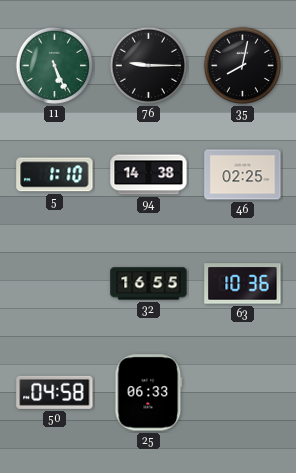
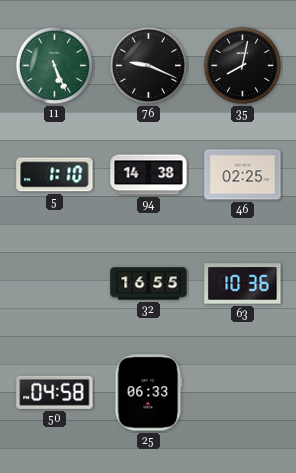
76: 9:15 -> 9:19
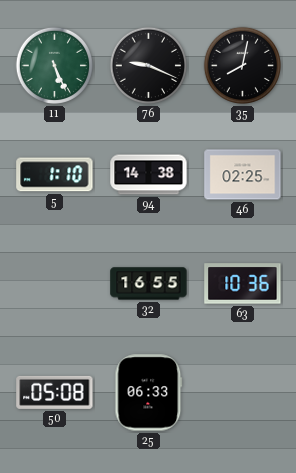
50: 04:58 -> 05:08
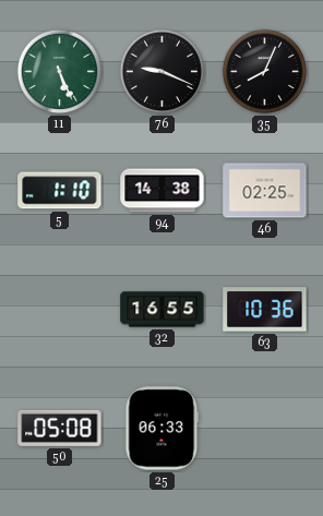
35: 8:02 -> 8:04
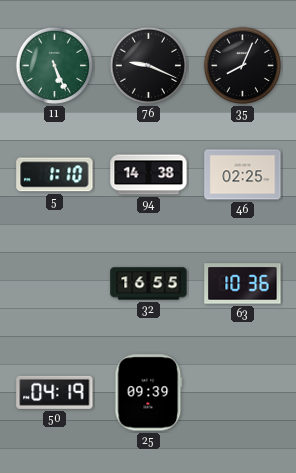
50: 05:08 -> 04:19
25: 06:33 -> 09:39
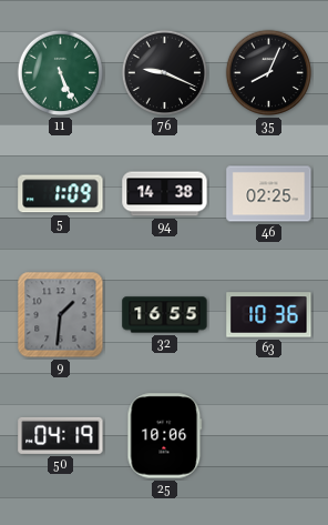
5: 1:10 -> 1:09
9: none -> 1:31
25: 09:39 -> 10:06
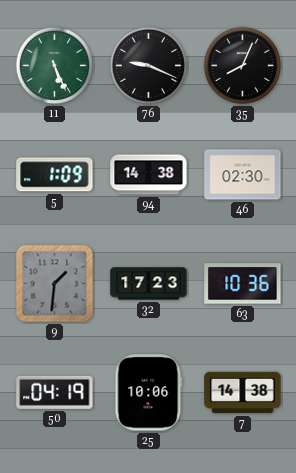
46: 02:25 -> 02:30
32: 16:55 -> 17:23
7: none -> 14:38
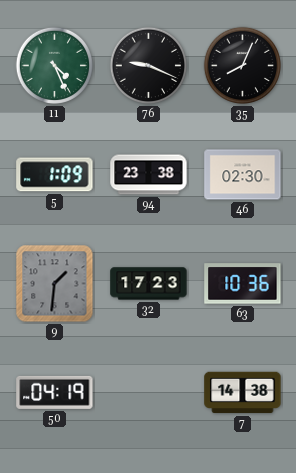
11: 5:26 -> 4:26
94: 14:38 -> 23:38
25: 10:06 -> none
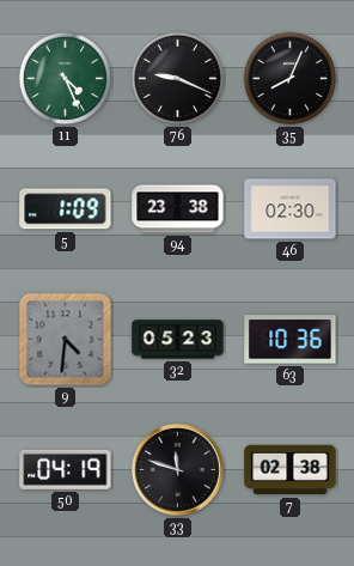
9: 1:31 -> 4:31
32: 17:23 -> 05:23
33: none -> 11:48
7: 14:38 -> 02:38
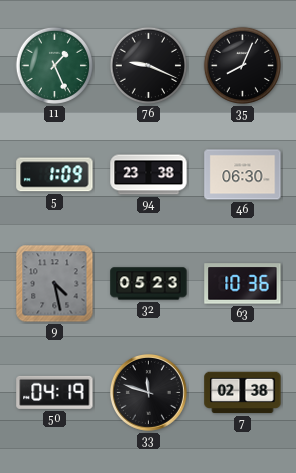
11: 4:26 -> 1:26
46: 02:30 -> 06:30
9: 4:31 -> 4:28
